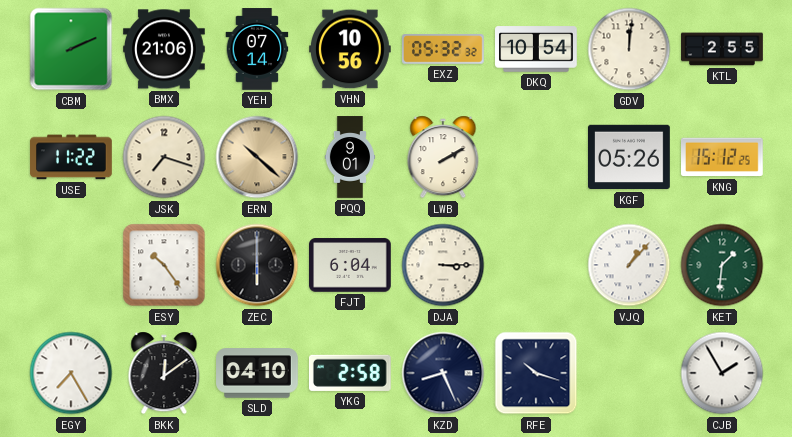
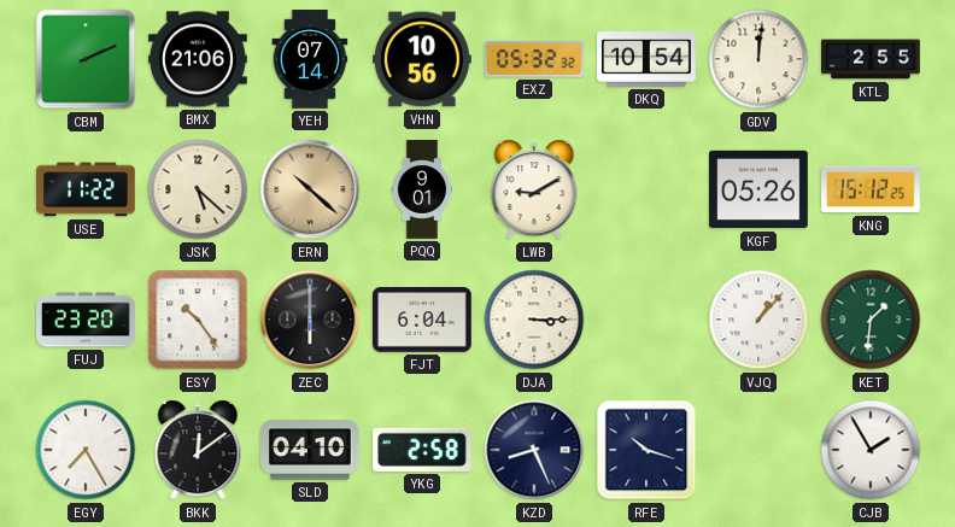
JSK: 7:18 -> 5:22
LWB: 2:10 -> 9:10
FUJ: none -> 23:20
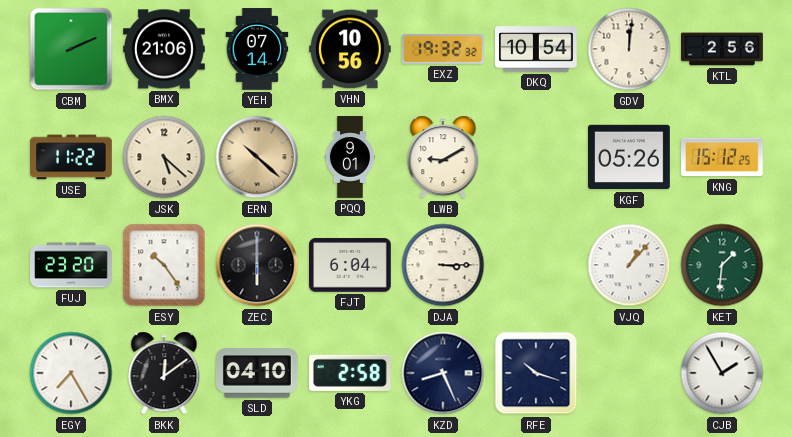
EXZ: 05:32 -> 19:32
KTL: 2:55 -> 2:56
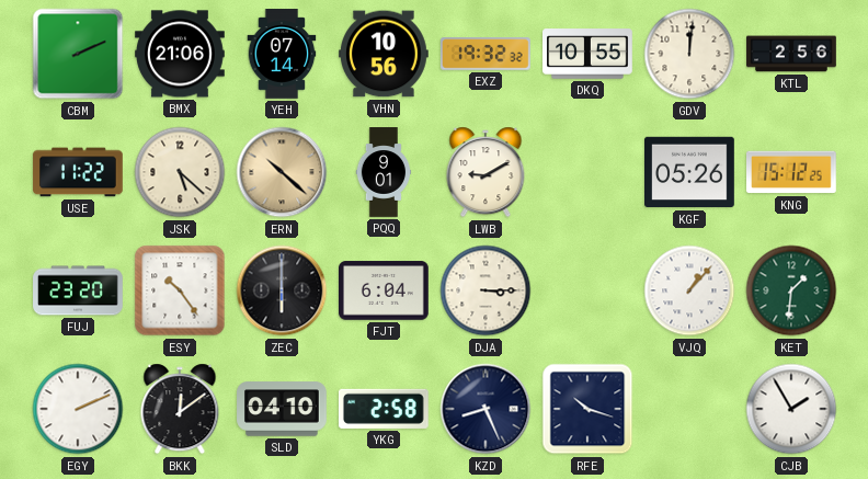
DKQ: 10:54 -> 10:55
EGY: 7:25 -> 2:11
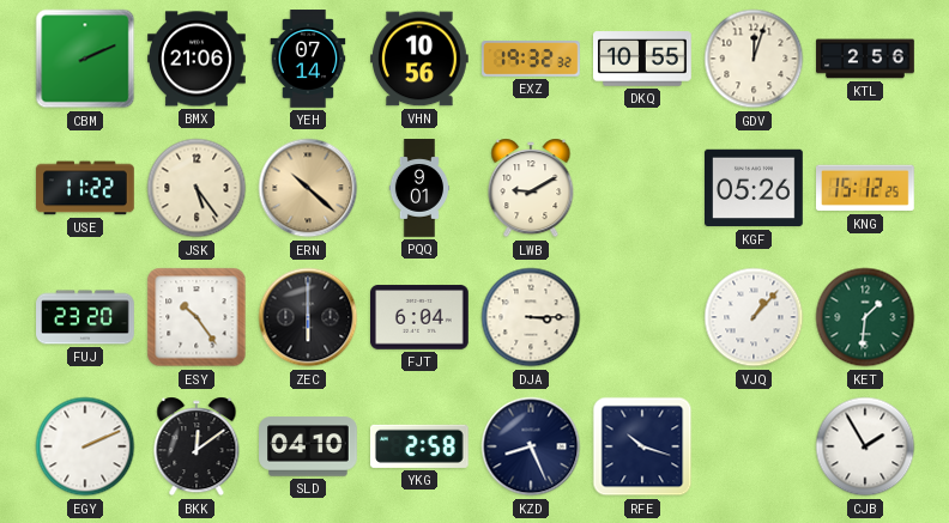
GDV: 12:01 -> 12:03
JSK: 5:22 -> 5:24
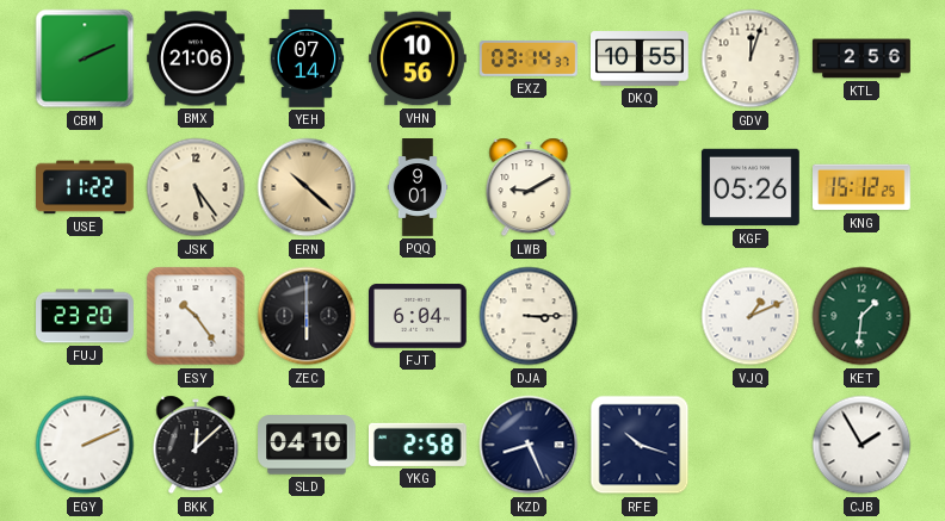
EXZ: 19:32 -> 03:14
VJQ: 1:07 -> 1:11
BKK: 12:09 -> 12:08
